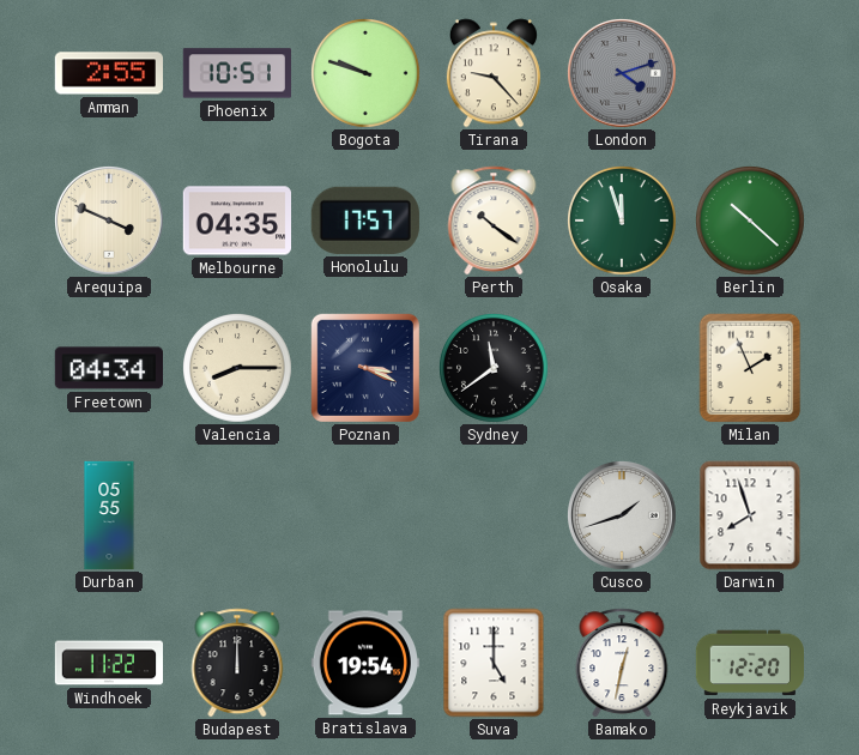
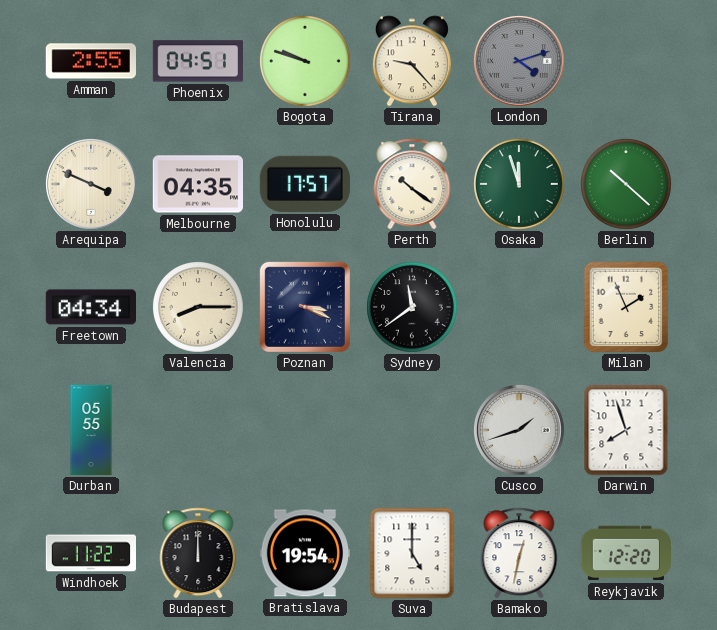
Phoenix: 10:51 -> 04:51
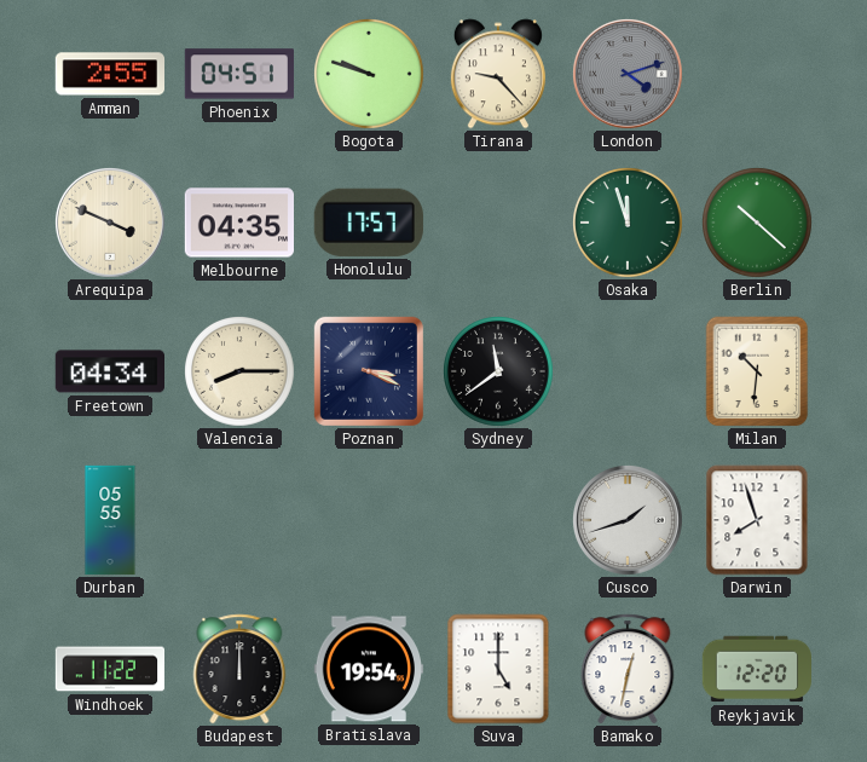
Perth: 10:21 -> none
Milan: 1:56 -> 10:31
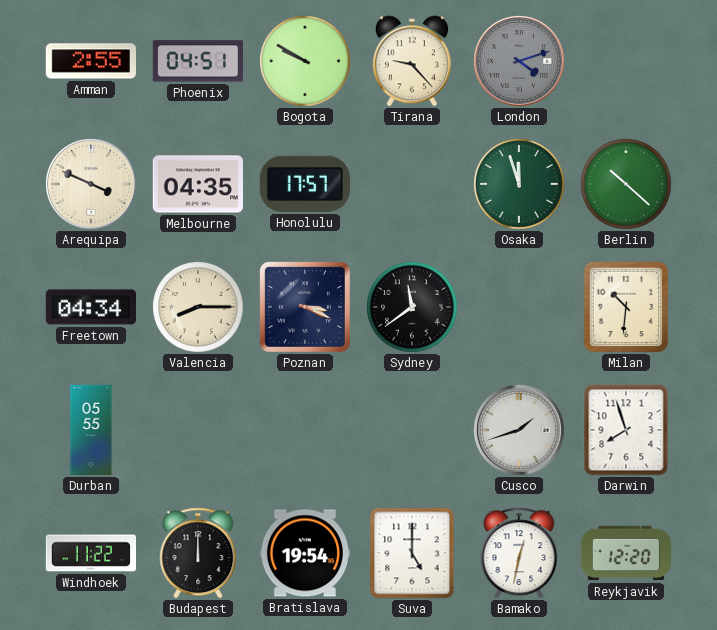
Bogota: 9:48 -> 9:50
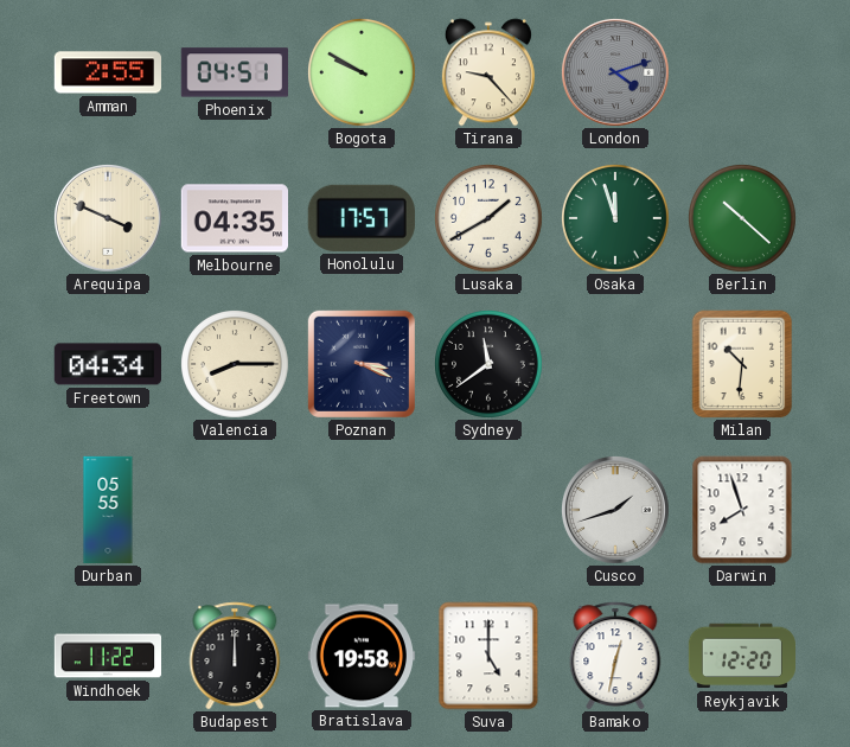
Lusaka: none -> 1:40
Bratislava: 19:54 -> 19:58
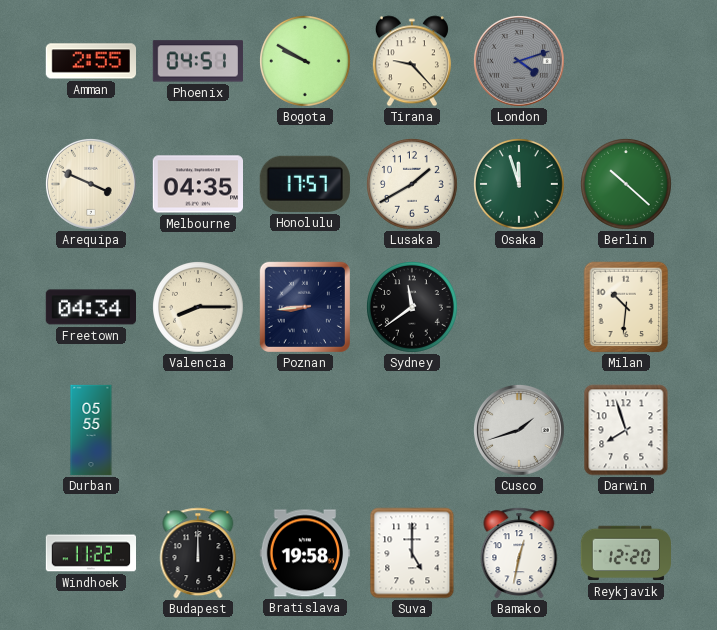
Poznan: 3:19 -> 8:44
